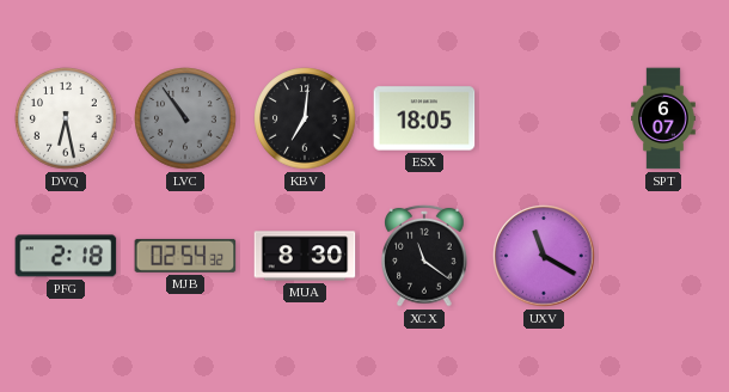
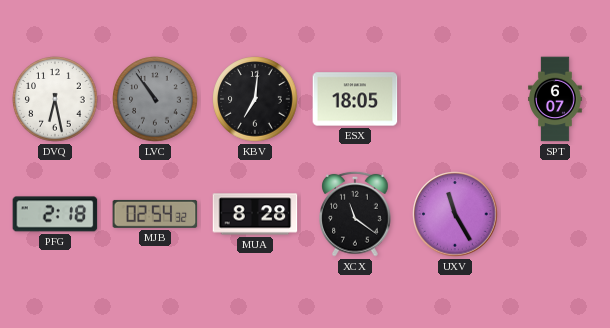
MUA: 8:30 -> 8:28
UXV: 11:20 -> 11:25
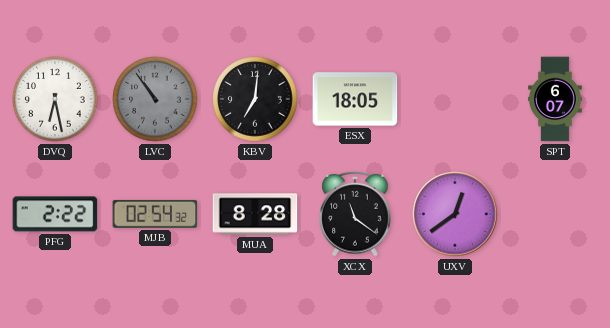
PFG: 2:18 -> 2:22
UXV: 11:25 -> 12:39
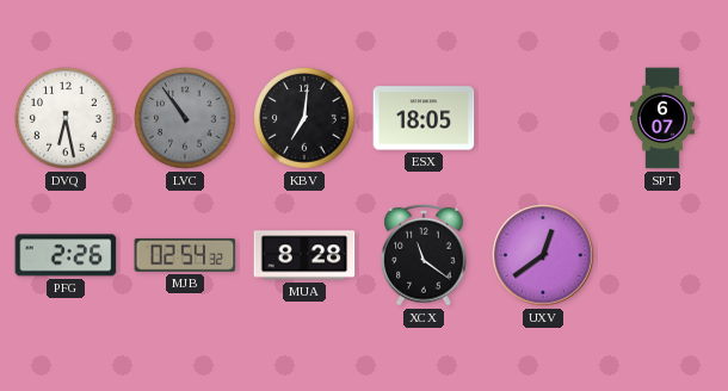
PFG: 2:22 -> 2:26
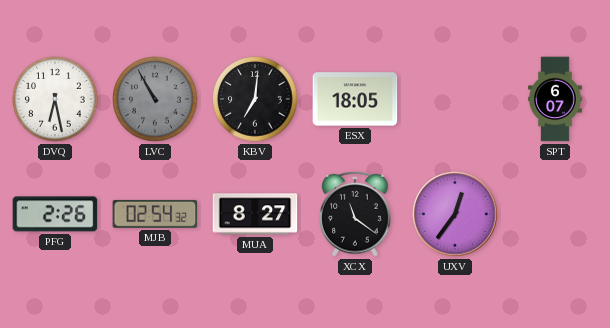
LVC: 10:54 -> 10:55
MUA: 8:28 -> 8:27
UXV: 12:39 -> 12:36
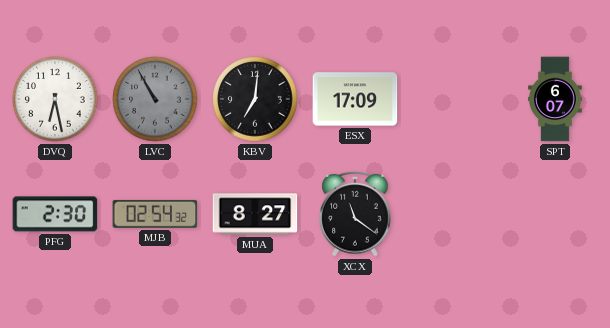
ESX: 18:05 -> 17:09
PFG: 2:26 -> 2:30
UXV: 12:36 -> none
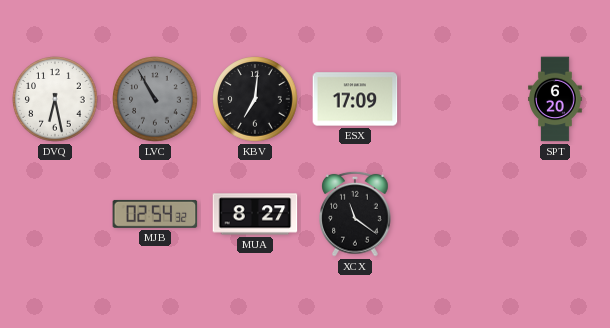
SPT: 6:07 -> 6:20
PFG: 2:30 -> none
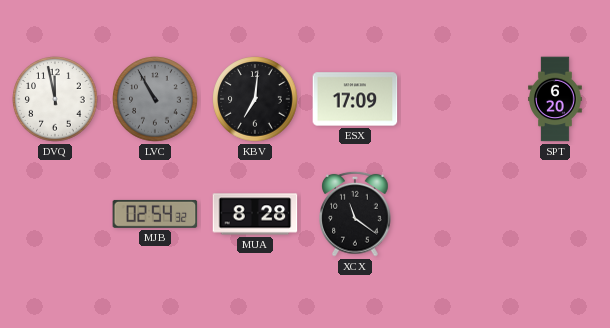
DVQ: 6:28 -> 11:58
MUA: 8:27 -> 8:28
